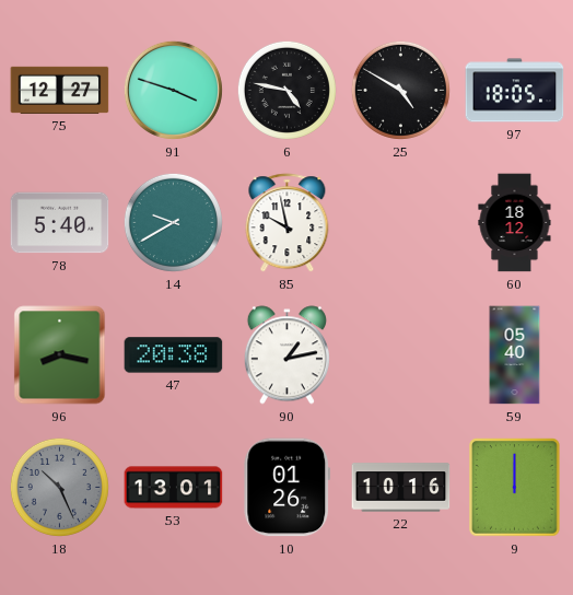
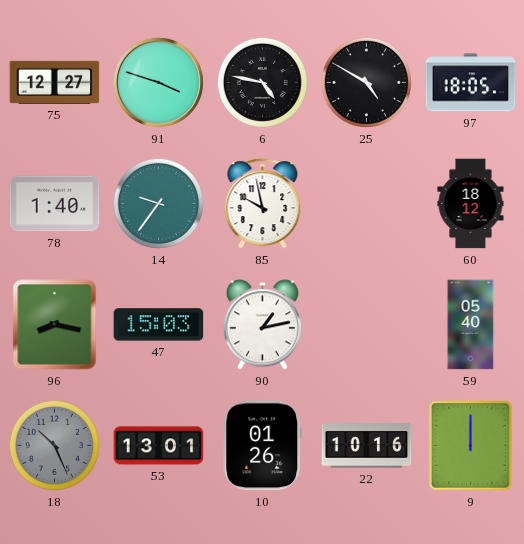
78: 5:40 -> 1:40
14: 9:40 -> 9:36
47: 20:38 -> 15:03
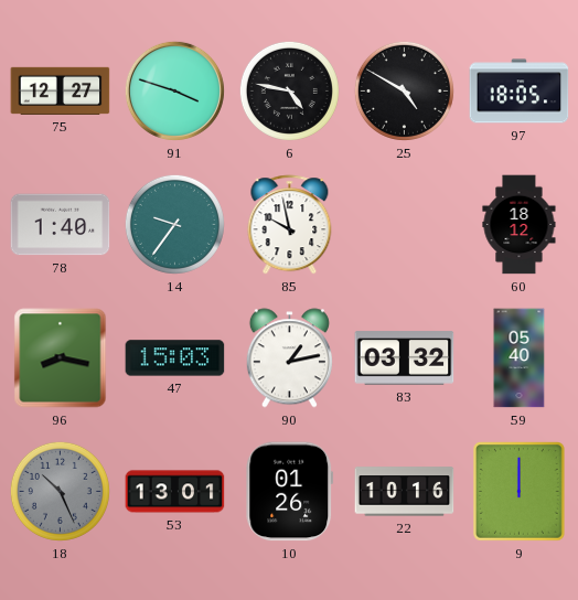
83: none -> 03:32
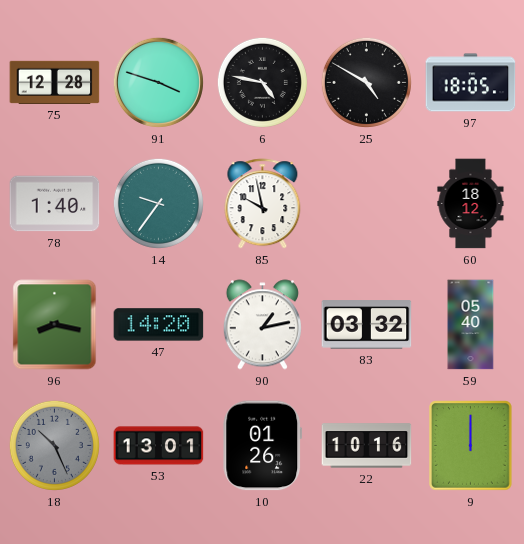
75: 12:27 -> 12:28
47: 15:03 -> 14:20
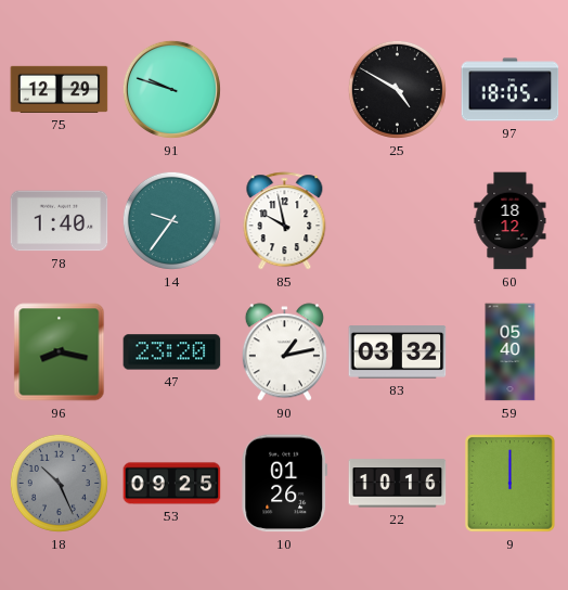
75: 12:28 -> 12:29
91: 3:48 -> 9:48
6: 4:47 -> none
47: 14:20 -> 23:20
53: 13:01 -> 09:25
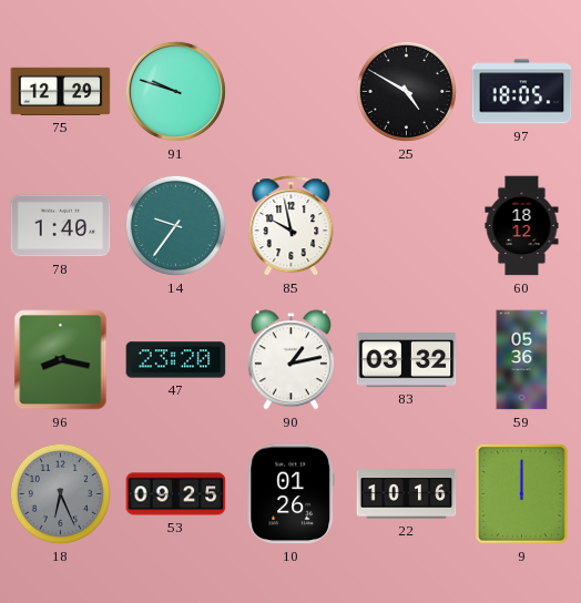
59: 05:40 -> 05:36
18: 10:26 -> 6:26
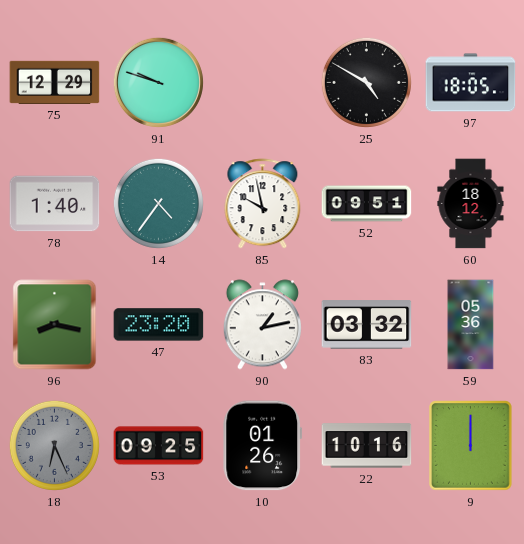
14: 9:36 -> 4:36
52: none -> 09:51
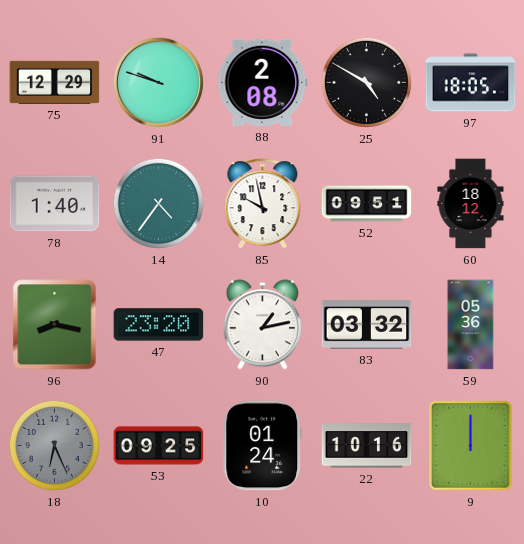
88: none -> 2:08
10: 01:26 -> 01:24
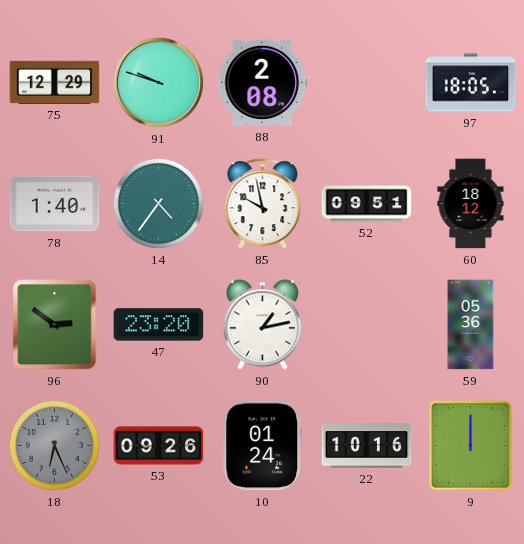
25: 4:50 -> none
96: 8:17 -> 2:51
83: 03:32 -> none
53: 09:25 -> 09:26
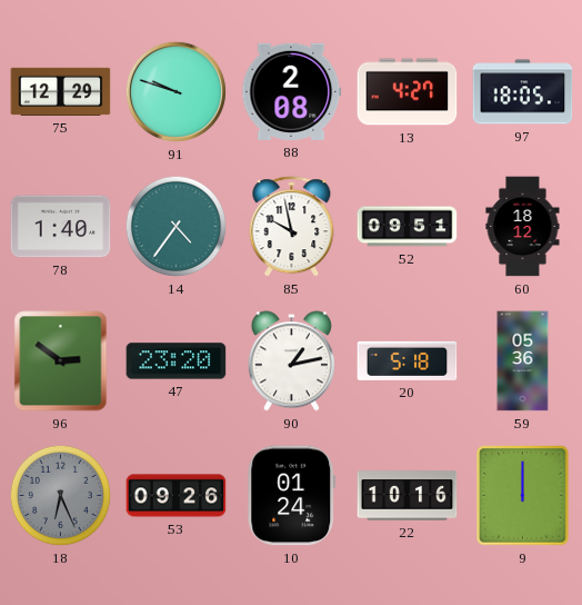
13: none -> 4:27
20: none -> 5:18
